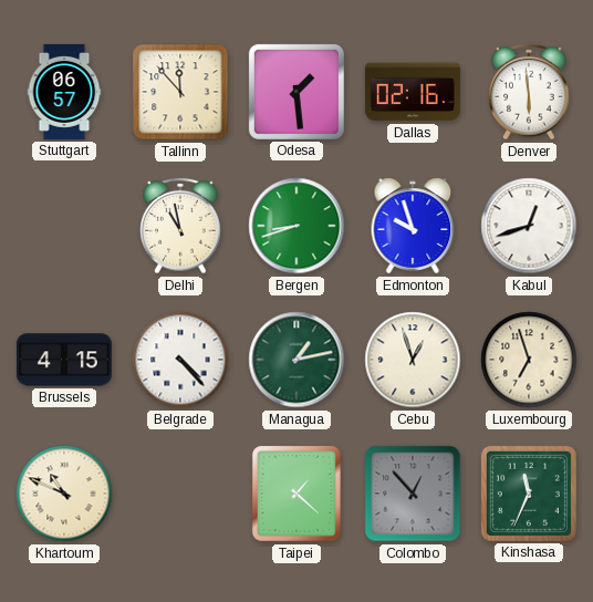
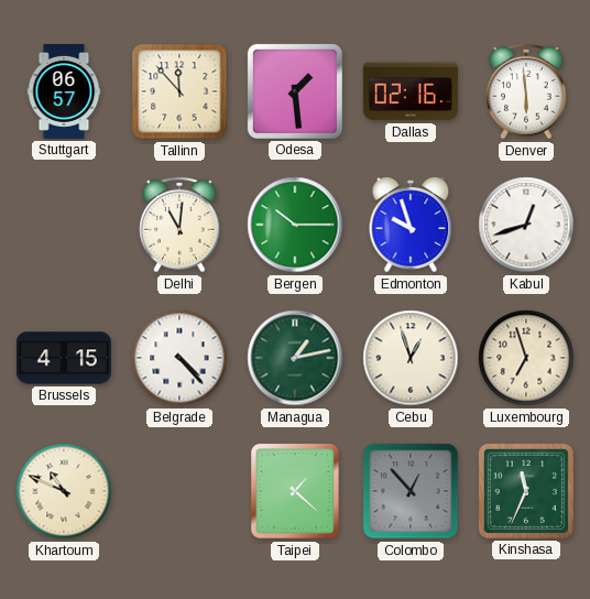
Delhi: 10:58 -> 11:01
Bergen: 8:42 -> 10:15
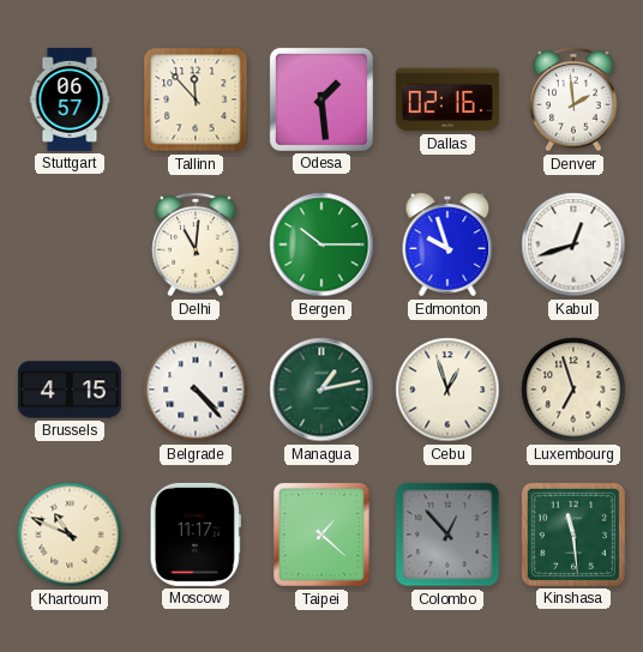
Denver: 5:59 -> 1:59
Moscow: none -> 11:17
Kinshasa: 11:34 -> 11:29
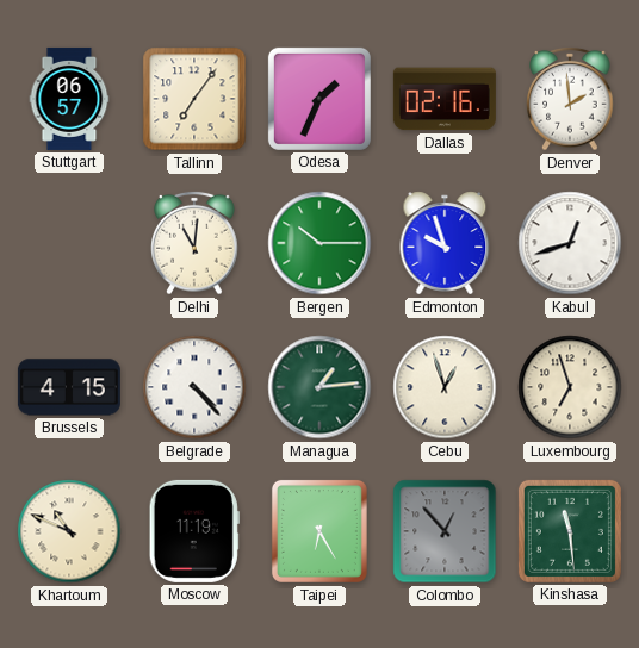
Tallinn: 11:53 -> 7:06
Odesa: 1:29 -> 1:34
Managua: 1:13 -> 1:14
Moscow: 11:17 -> 11:19
Taipei: 1:22 -> 6:25
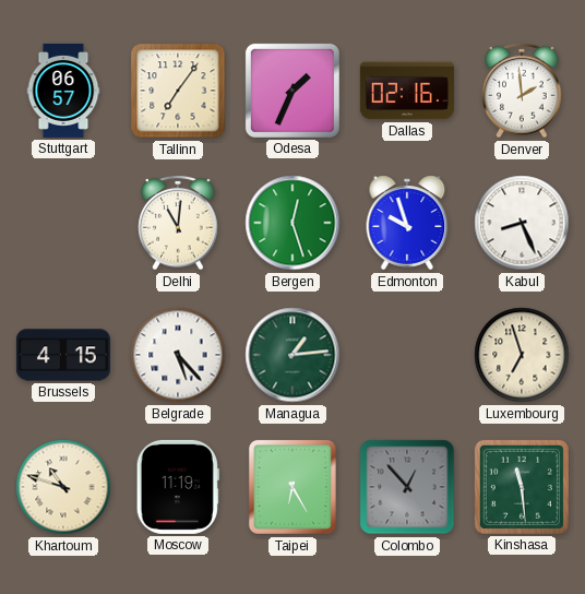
Bergen: 10:15 -> 12:27
Kabul: 12:42 -> 8:26
Belgrade: 4:23 -> 5:23
Cebu: 12:57 -> none
Khartoum: 10:49 -> 10:48
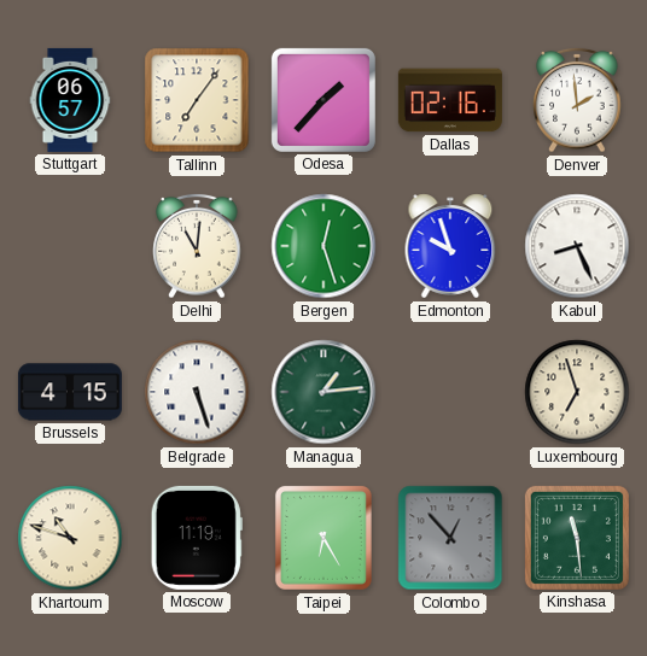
Odesa: 1:34 -> 1:37
Belgrade: 5:23 -> 5:27
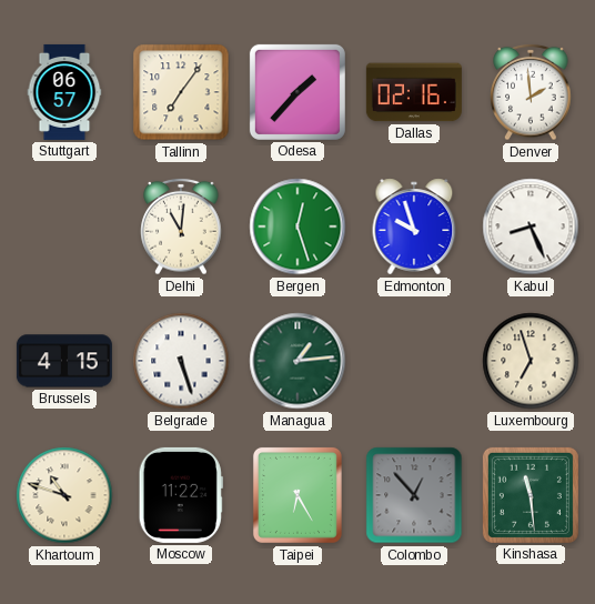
Moscow: 11:19 -> 11:22
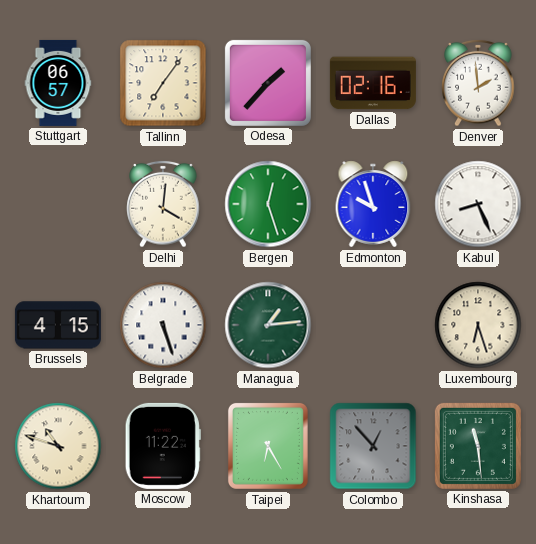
Delhi: 11:01 -> 4:01
Luxembourg: 6:57 -> 6:27
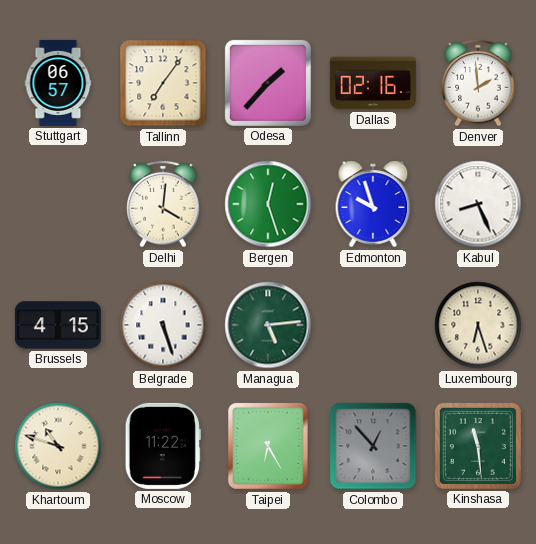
Managua: 1:14 -> 5:14
